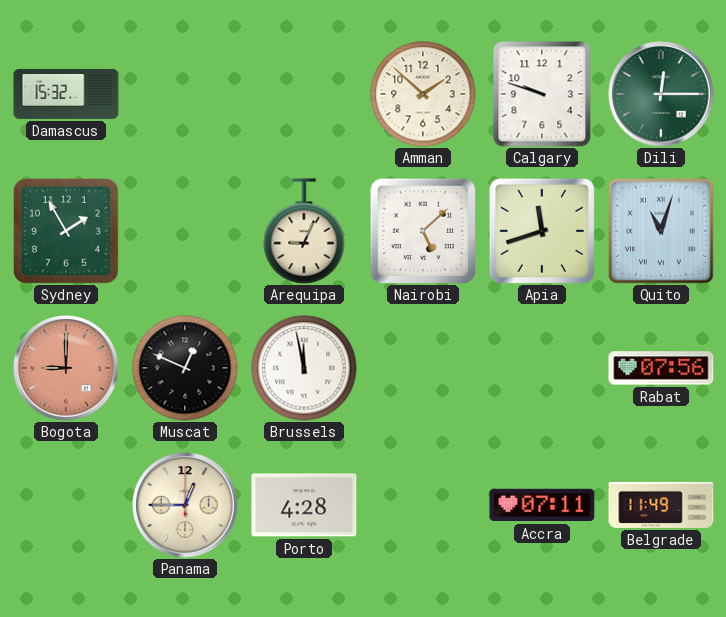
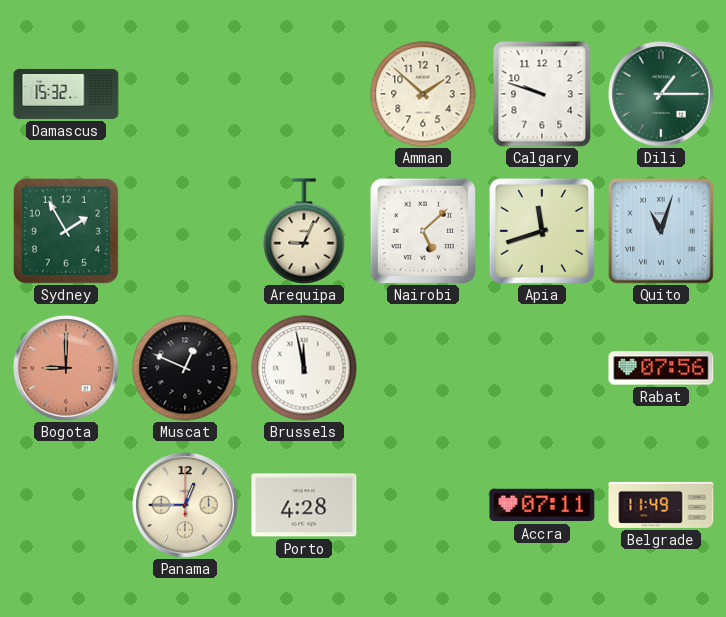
Dili: 12:15 -> 1:15
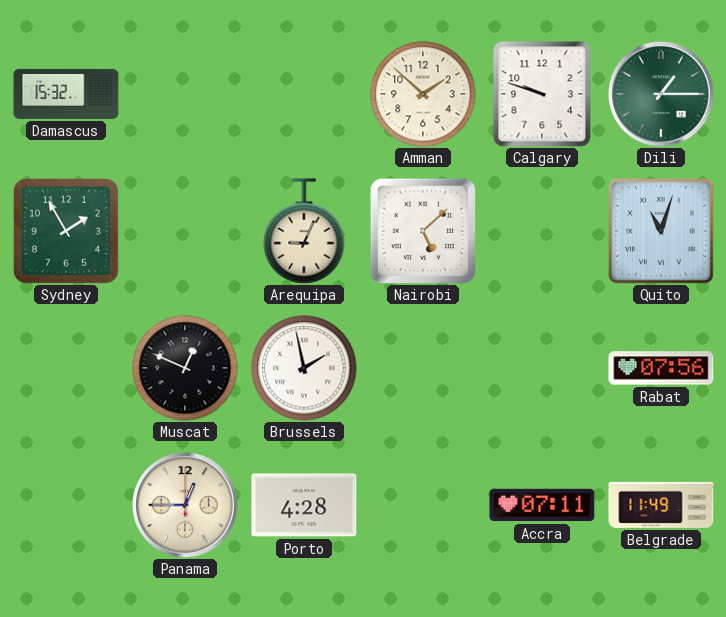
Apia: 11:42 -> none
Bogota: 9:00 -> none
Brussels: 11:58 -> 1:58
